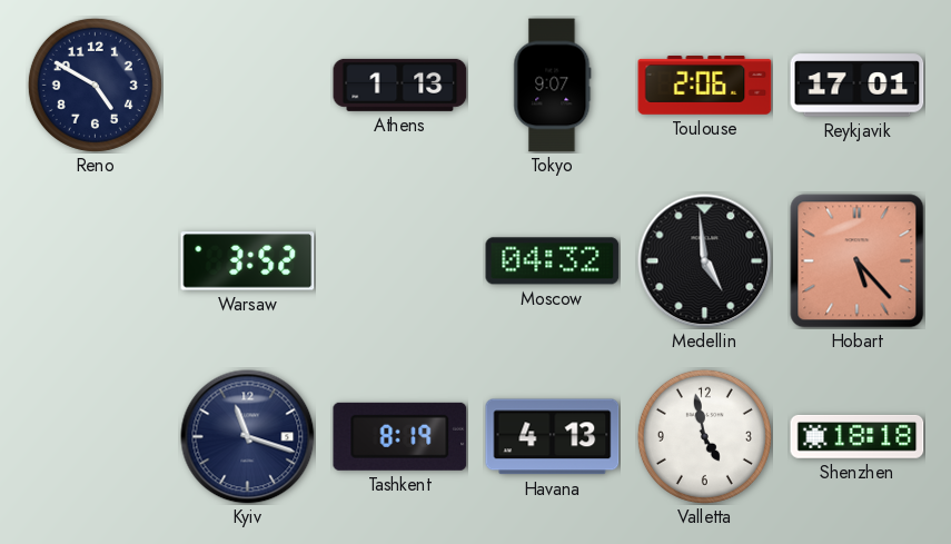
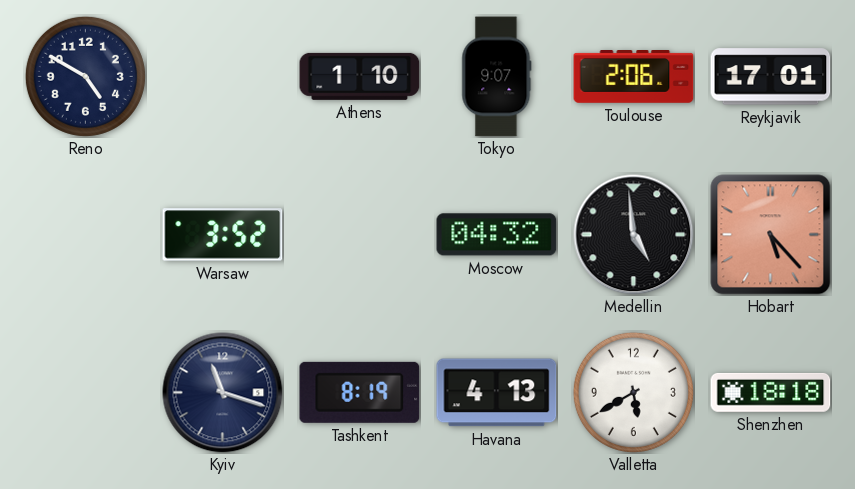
Athens: 1:13 -> 1:10
Valletta: 4:58 -> 5:40
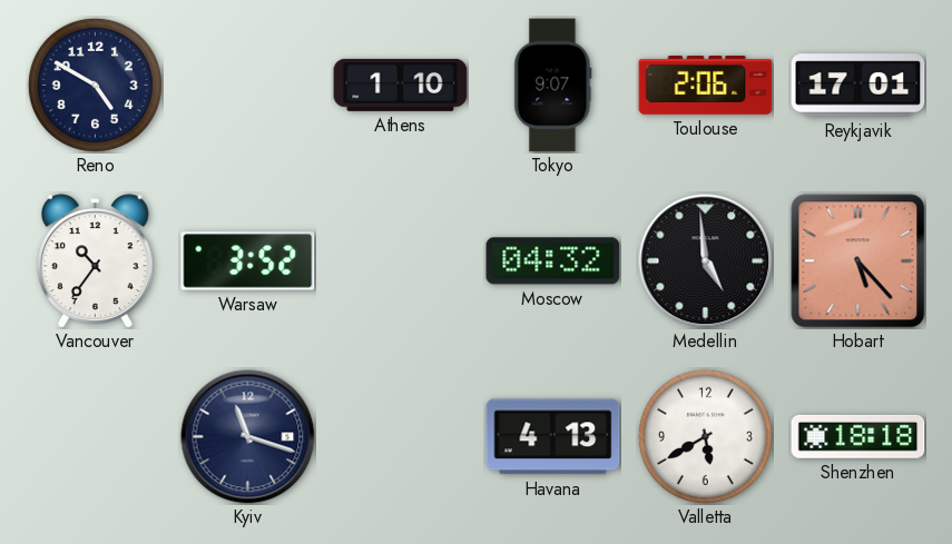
Vancouver: none -> 10:36
Tashkent: 8:19 -> none
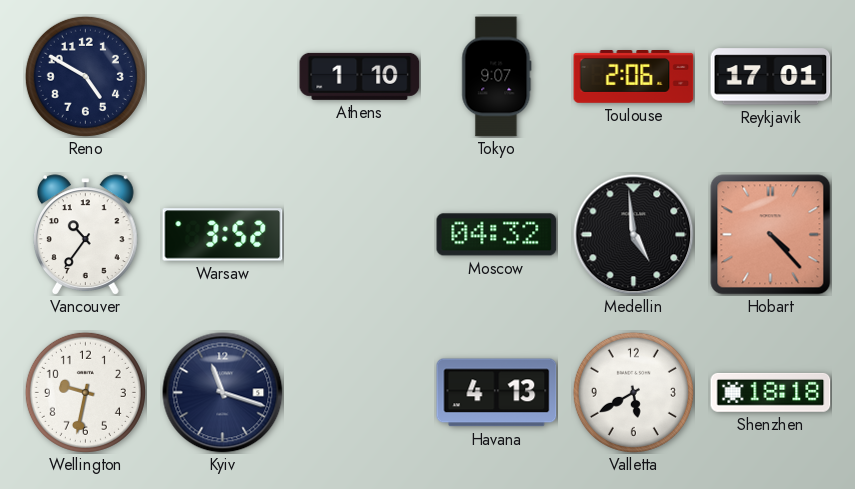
Hobart: 5:23 -> 4:23
Wellington: none -> 9:32
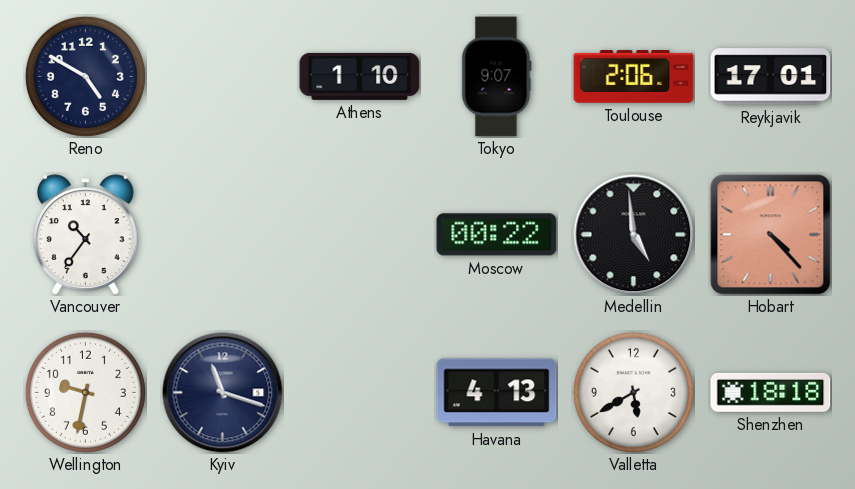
Warsaw: 3:52 -> none
Moscow: 04:32 -> 00:22
